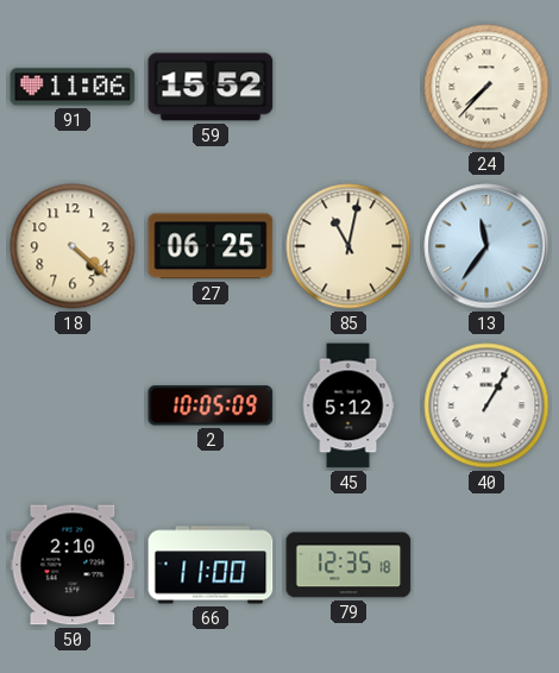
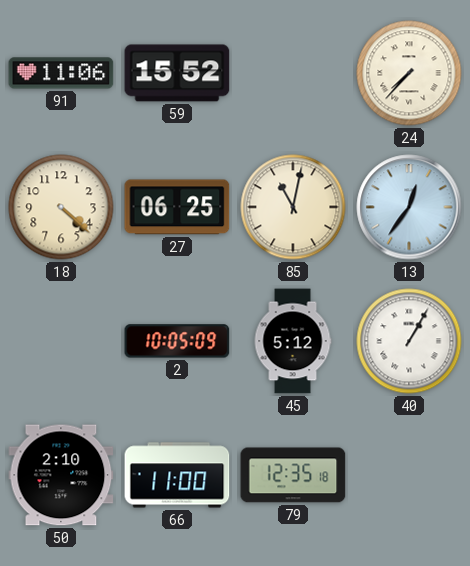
13: 11:36 -> 12:36
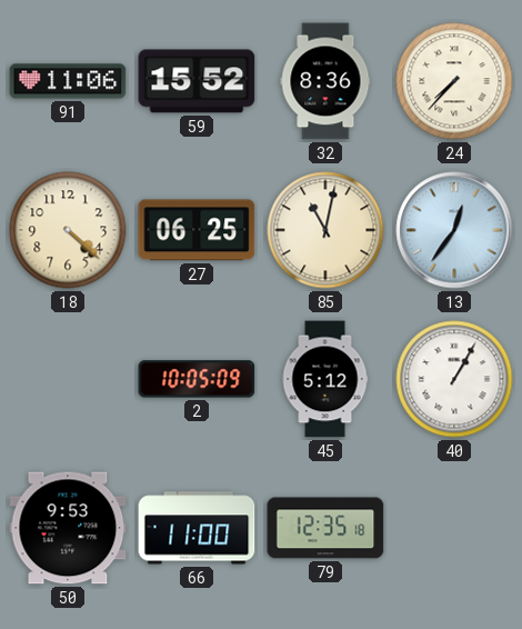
32: none -> 8:36
50: 2:10 -> 9:53
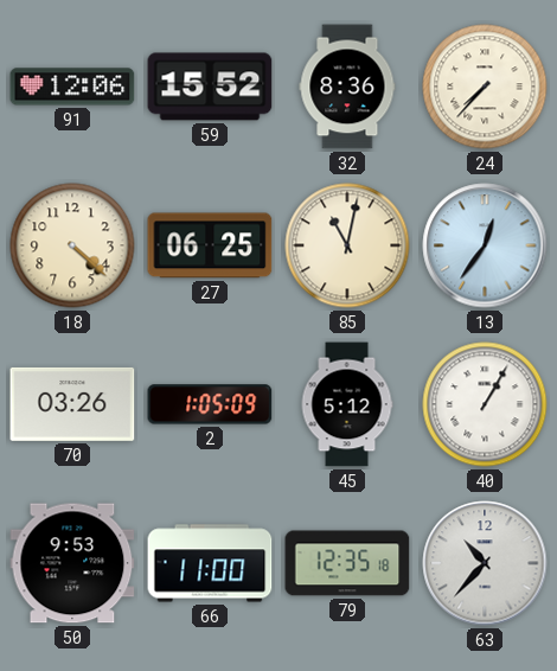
91: 11:06 -> 12:06
70: none -> 03:26
2: 10:05 -> 1:05
63: none -> 10:37
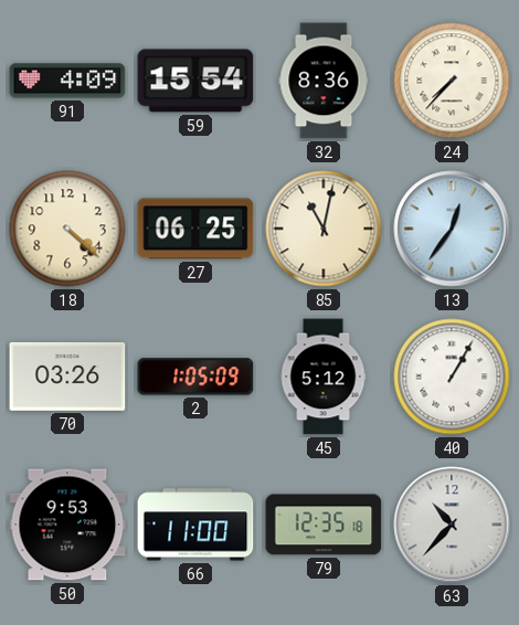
91: 12:06 -> 4:09
59: 15:52 -> 15:54
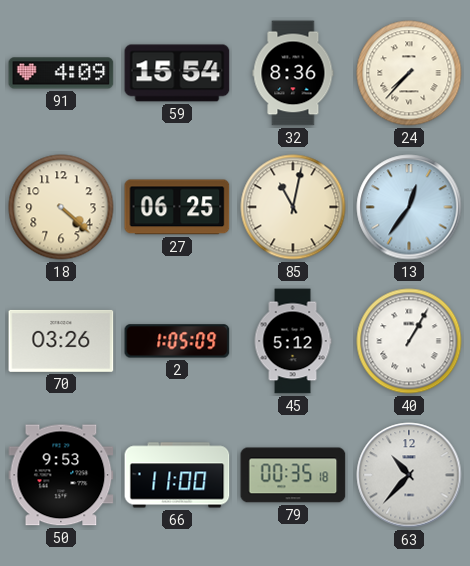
79: 12:35 -> 00:35
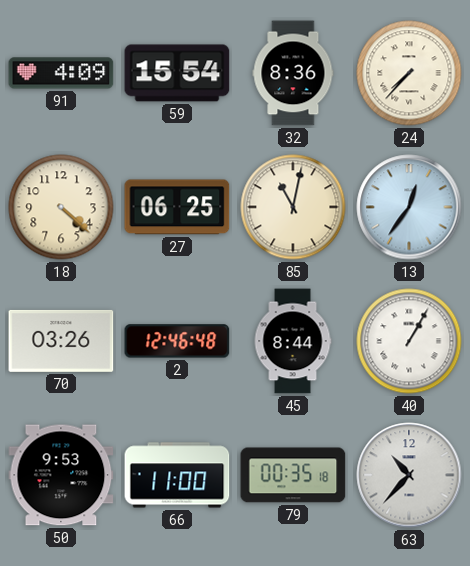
2: 1:05 -> 12:46
45: 5:12 -> 8:44
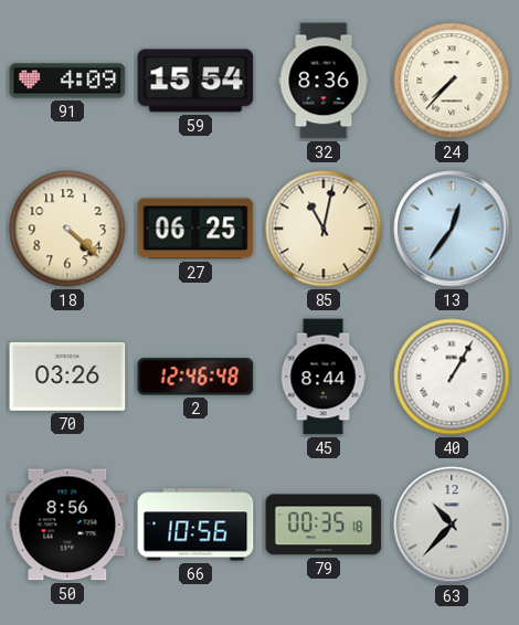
50: 9:53 -> 8:56
66: 11:00 -> 10:56
